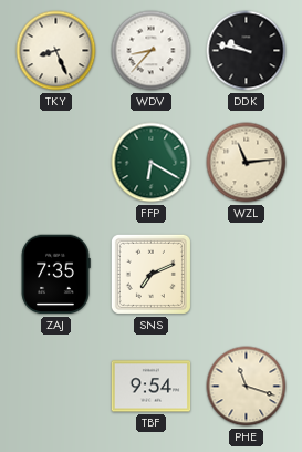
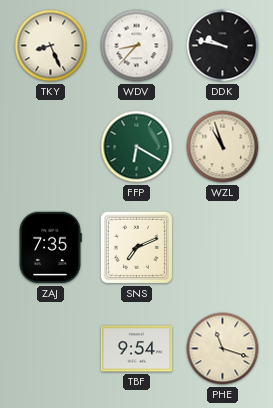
WZL: 11:14 -> 10:57
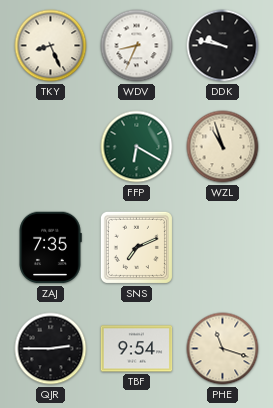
WDV: 8:37 -> 8:34
QJR: none -> 2:45
